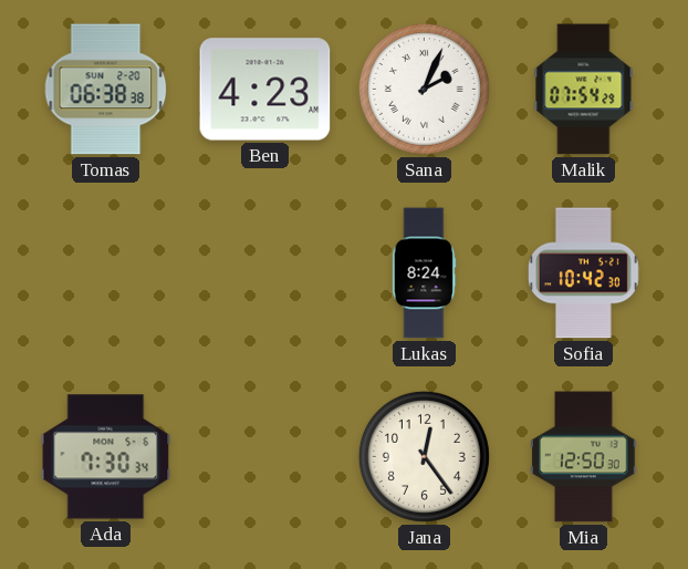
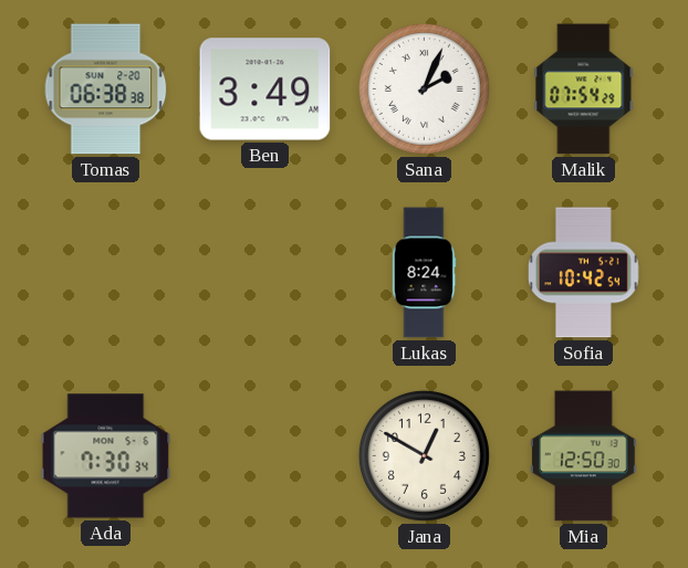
Ben: 4:23 -> 3:49
Sofia: 10:42:30 -> 10:42:54
Jana: 12:24 -> 12:50
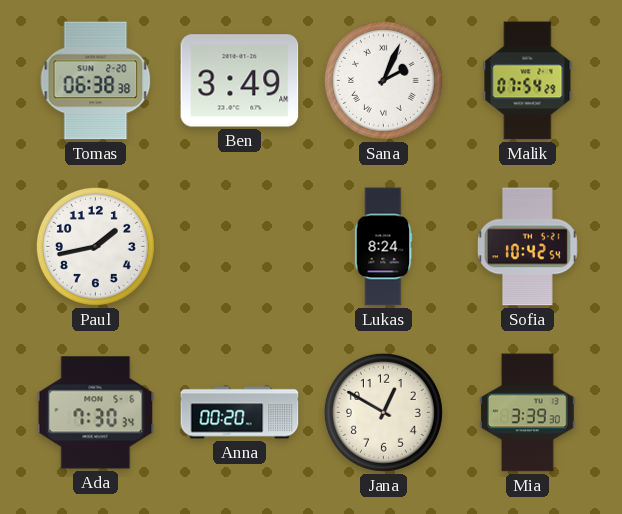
Paul: none -> 1:43
Anna: none -> 00:20
Mia: 12:50 -> 3:39
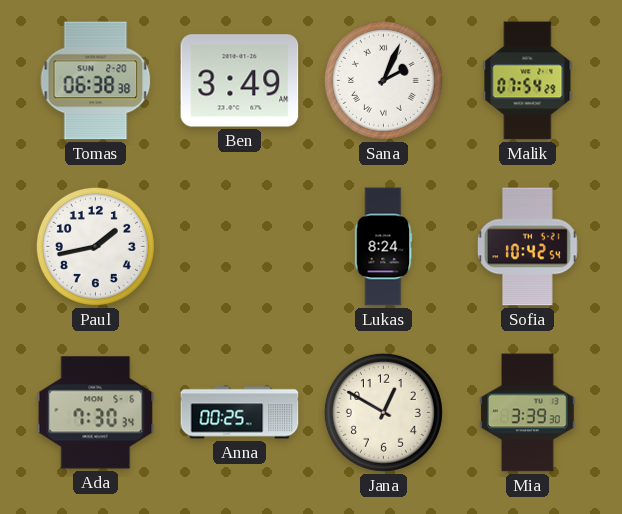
Anna: 00:20 -> 00:25
